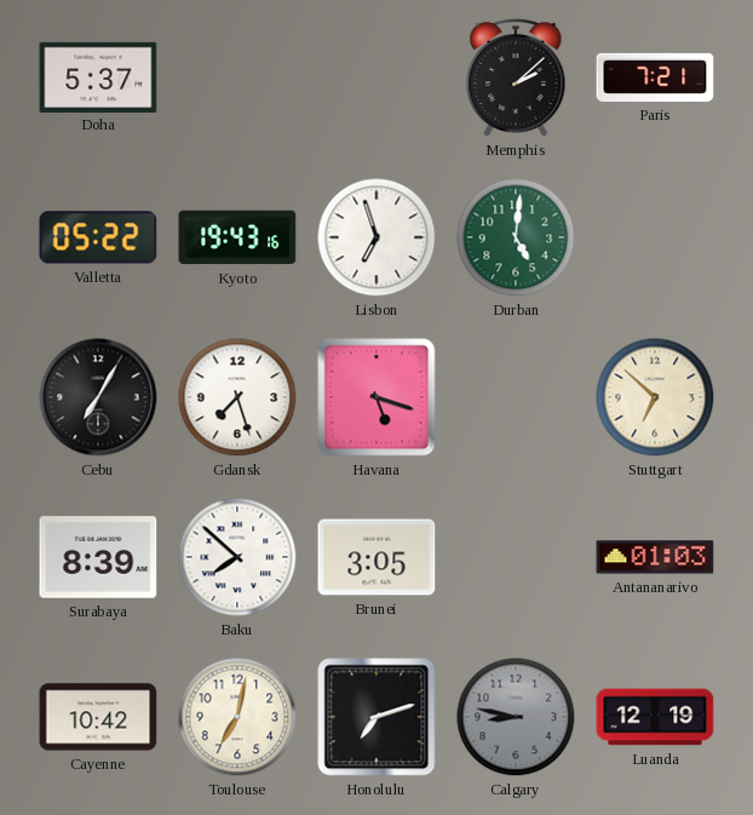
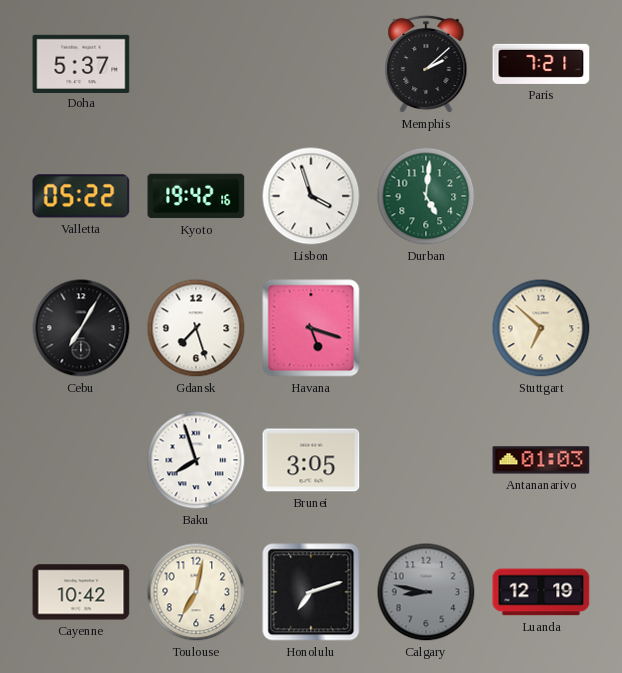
Kyoto: 19:43 -> 19:42
Lisbon: 6:57 -> 3:57
Surabaya: 8:39 -> none
Baku: 7:52 -> 7:57
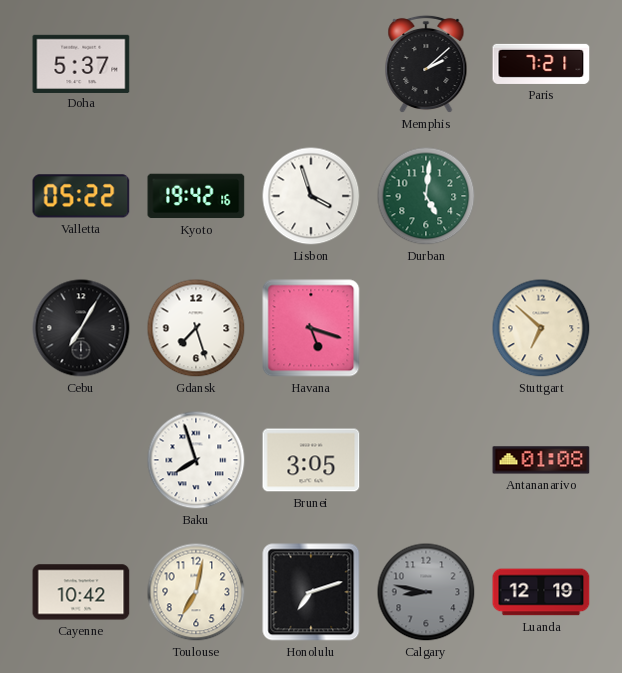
Antananarivo: 01:03 -> 01:08
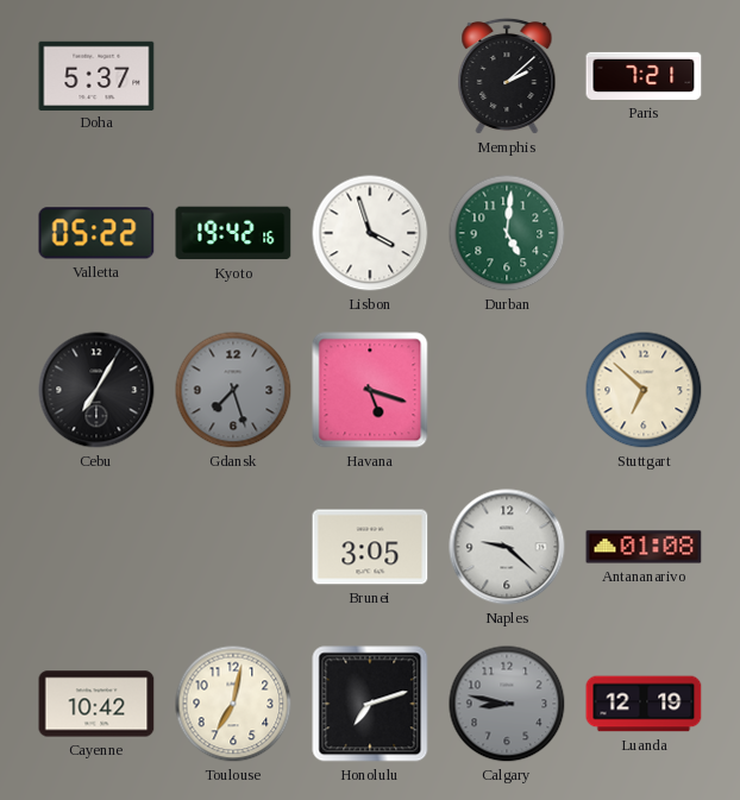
Gdansk dial: white -> grey
Baku: 7:57 -> none
Naples: none -> 9:22
